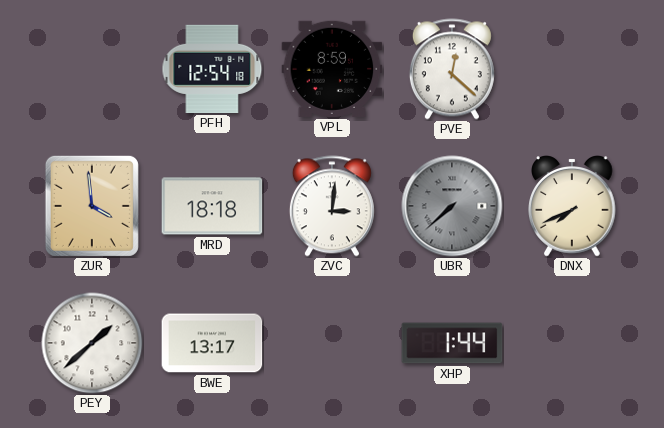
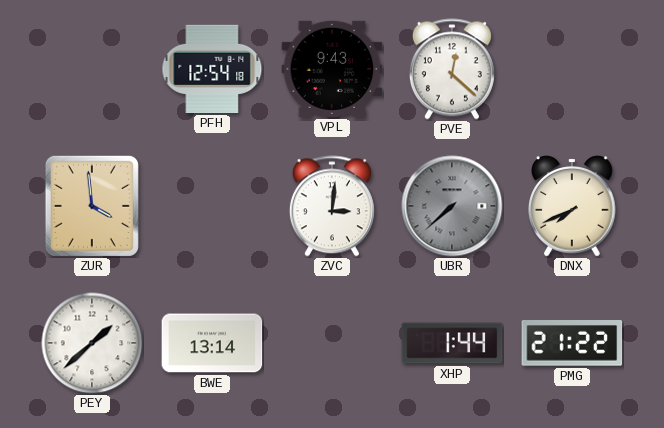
VPL: 8:59 -> 9:43
MRD: 18:18 -> none
BWE: 13:17 -> 13:14
PMG: none -> 21:22
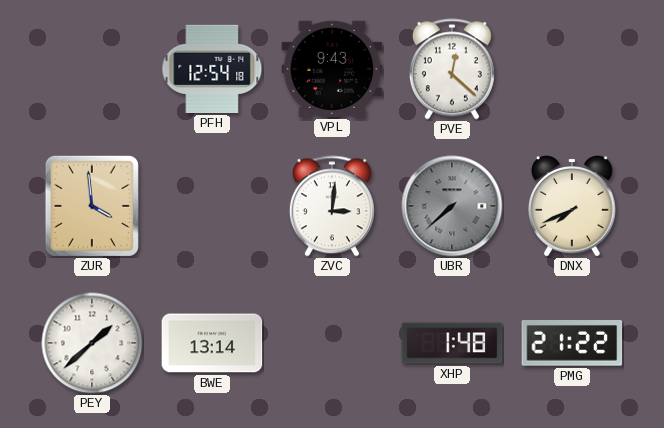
XHP: 1:44 -> 1:48
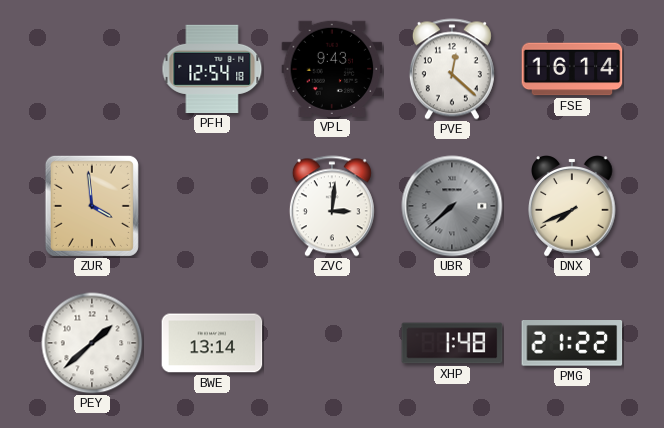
FSE: none -> 16:14
